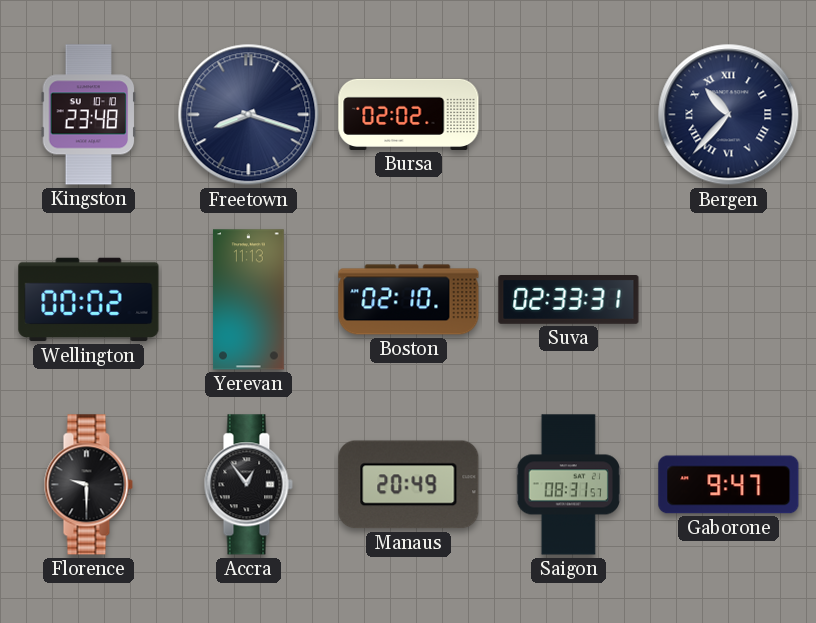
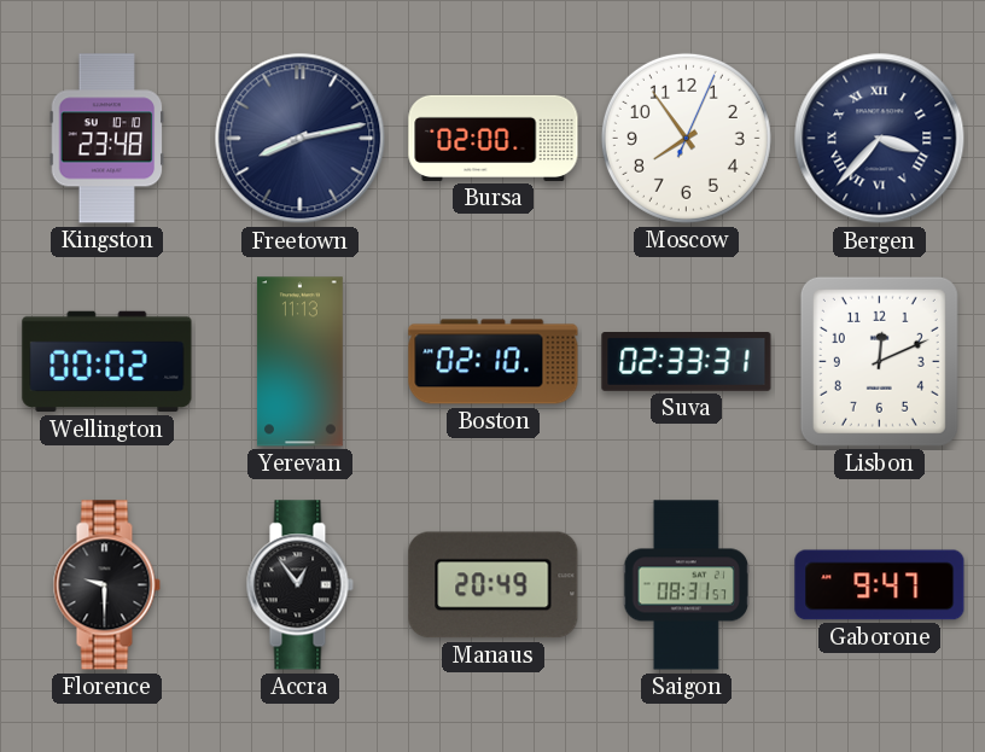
Freetown: 8:18 -> 8:13
Bursa: 02:02 -> 02:00
Moscow: none -> 7:54
Bergen: 10:37 -> 3:37
Lisbon: none -> 12:11
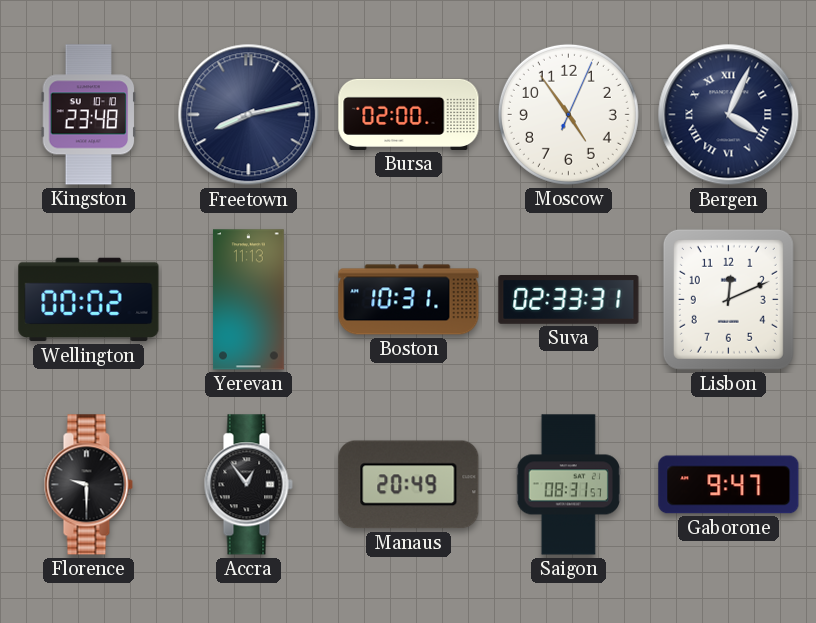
Moscow: 7:54 -> 4:54
Bergen: 3:37 -> 4:04
Boston: 02:10 -> 10:31
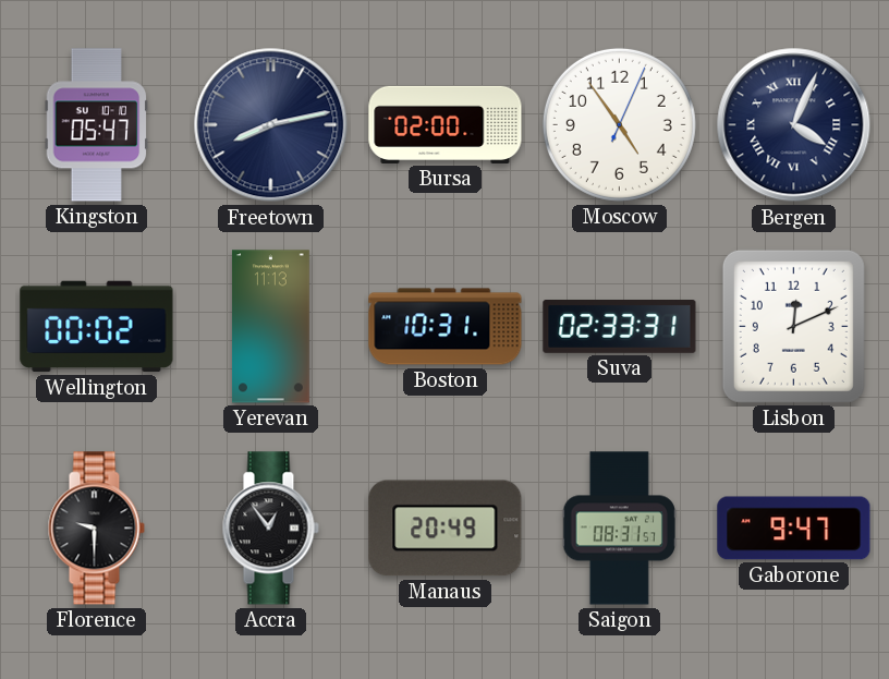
Kingston: 23:48 -> 05:47
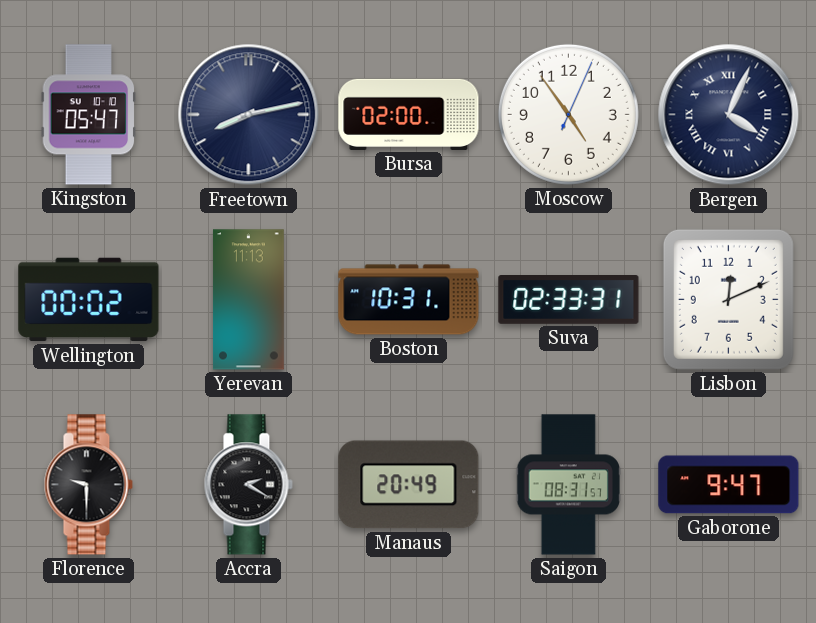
Accra: 12:54 -> 2:20
